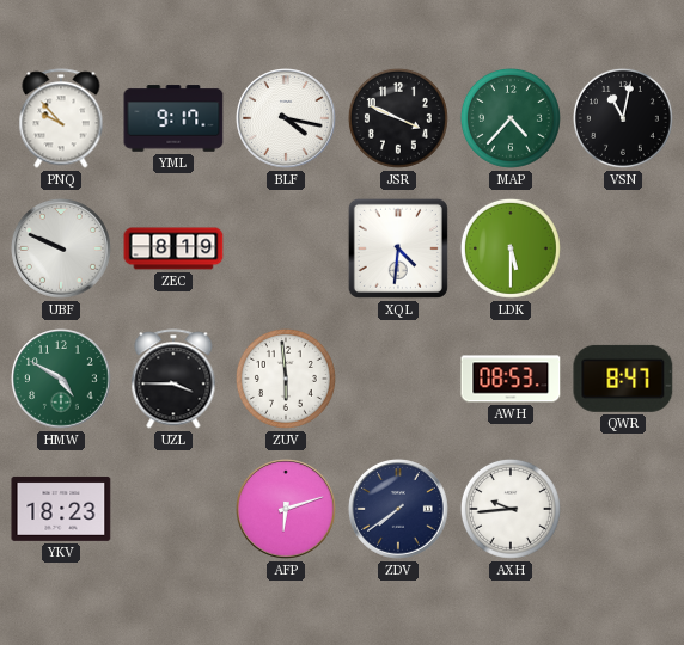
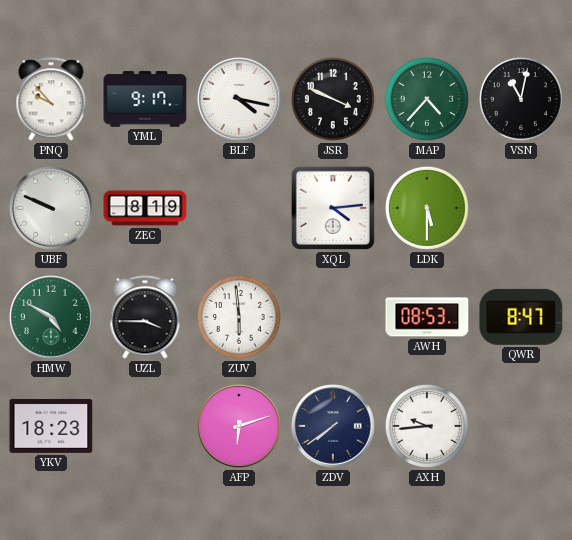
XQL: 4:31 -> 4:14
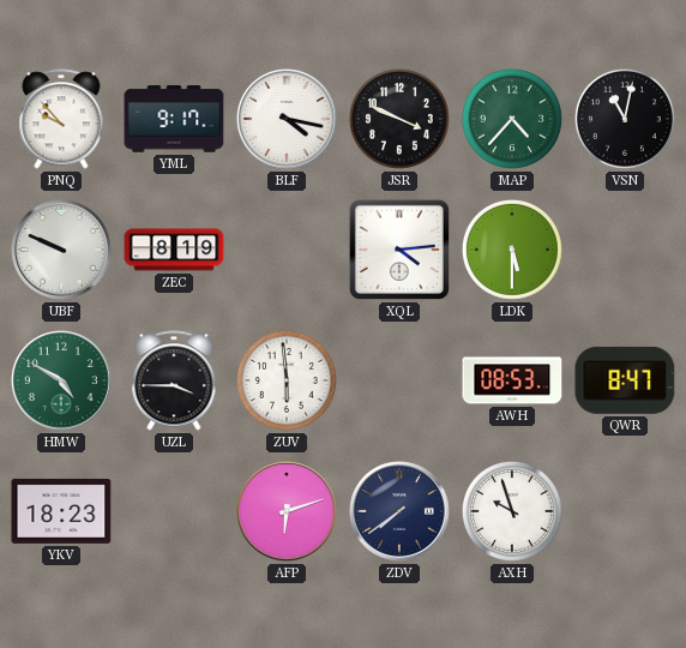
AXH: 9:44 -> 9:57
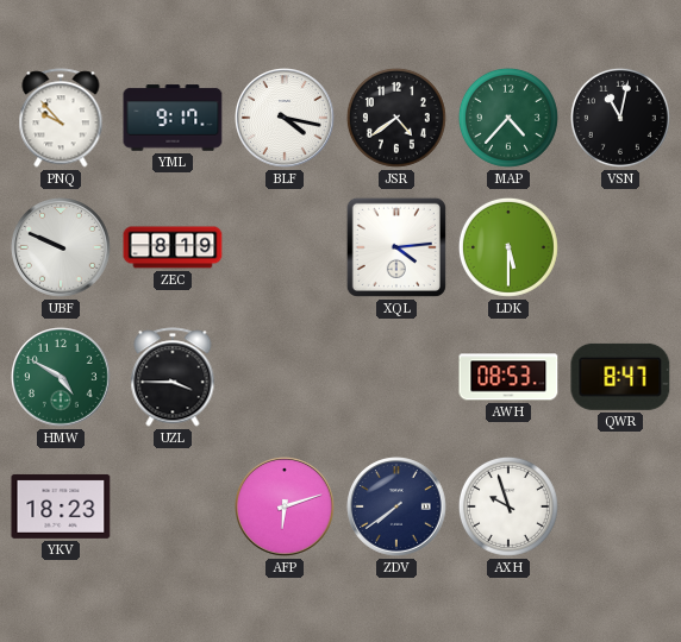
JSR: 3:49 -> 4:39
ZUV: 5:59 -> none
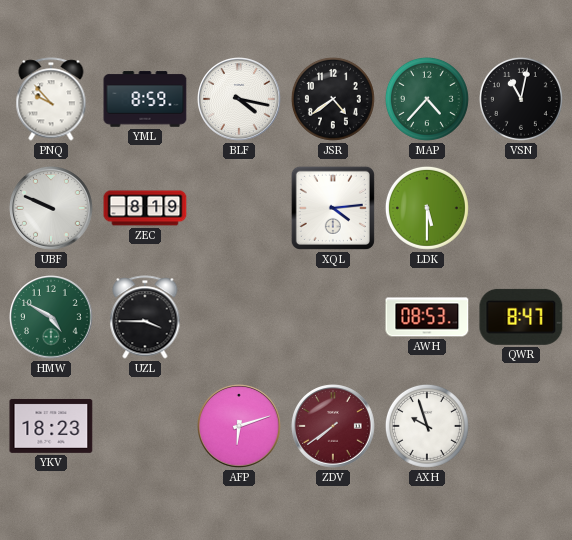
YML: 9:17 -> 8:59
ZDV dial: navy -> burgundy
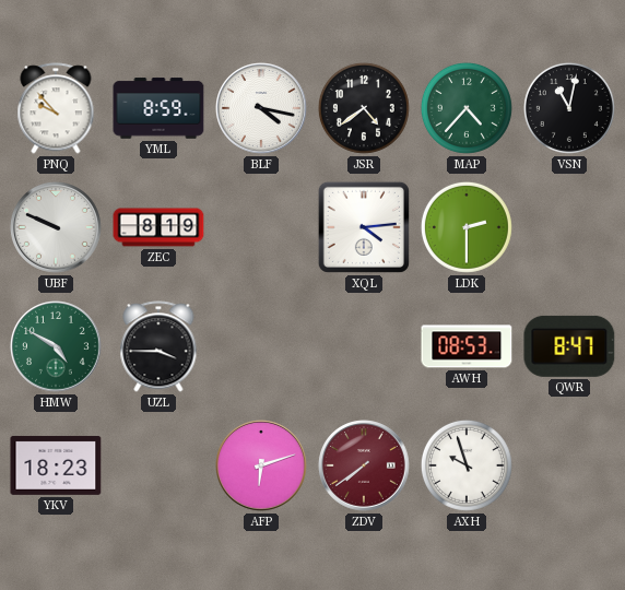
LDK: 5:30 -> 2:30
